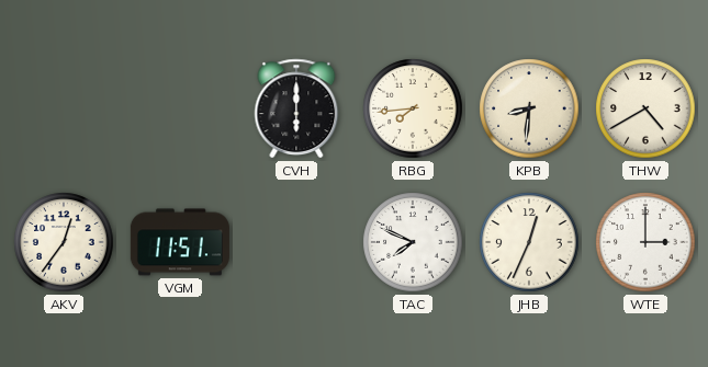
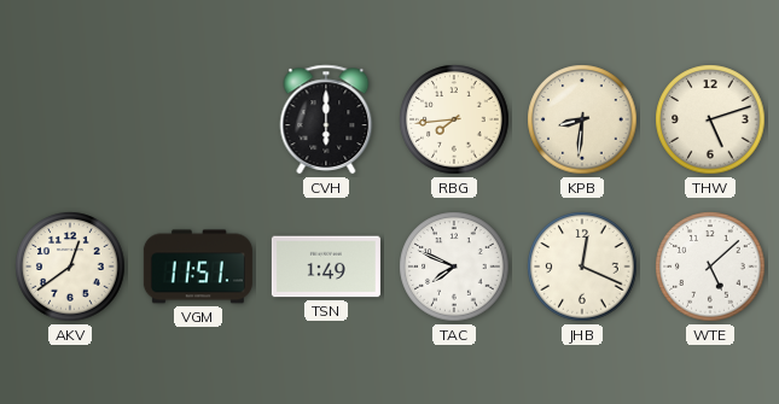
THW: 4:40 -> 5:12
AKV: 12:36 -> 12:39
TSN: none -> 1:49
JHB: 12:34 -> 12:19
WTE: 3:00 -> 5:08
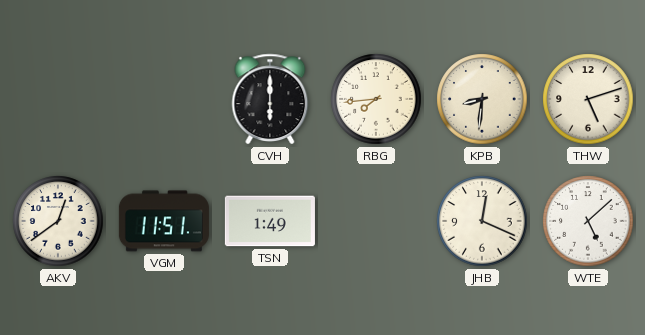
TAC: 7:49 -> none
